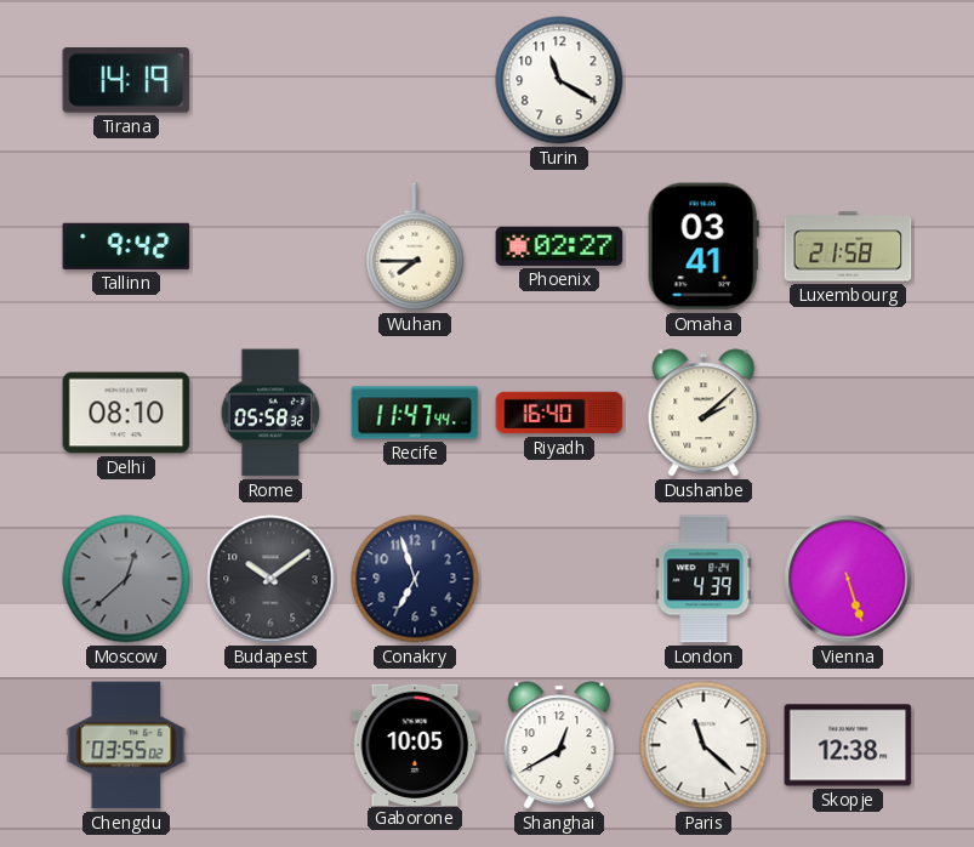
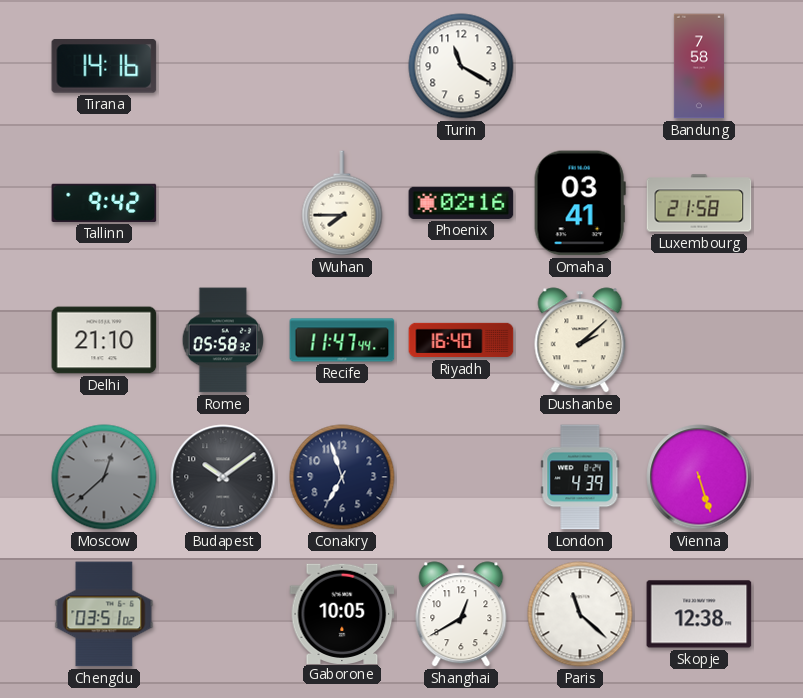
Tirana: 14:19 -> 14:16
Bandung: none -> 7:58
Phoenix: 02:27 -> 02:16
Delhi: 08:10 -> 21:10
Chengdu: 03:55 -> 03:51
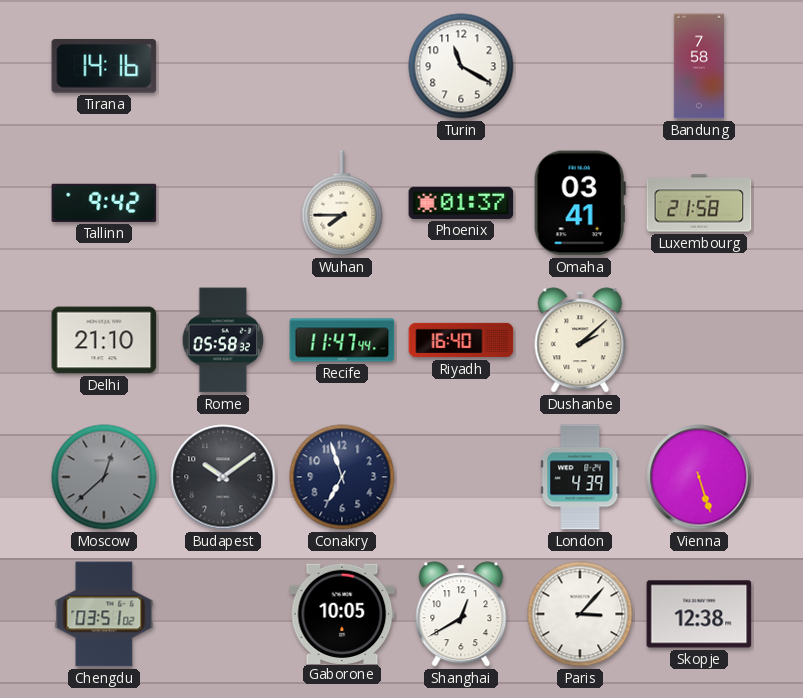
Phoenix: 02:16 -> 01:37
Paris: 11:22 -> 3:07
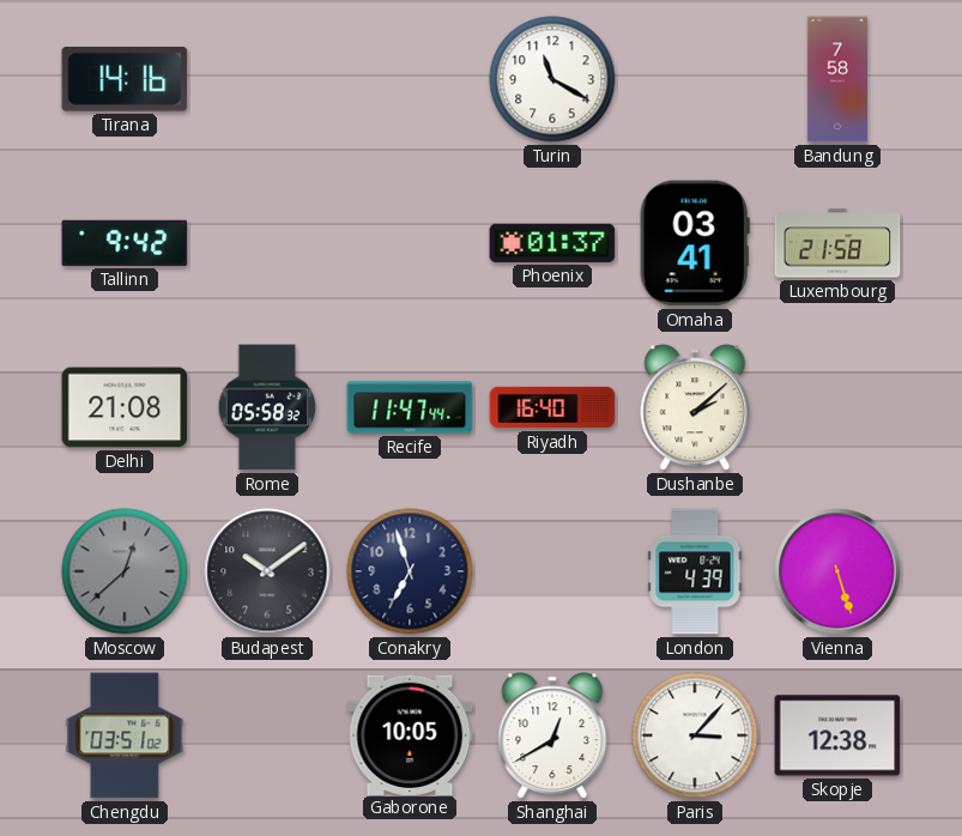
Wuhan: 7:45 -> none
Delhi: 21:10 -> 21:08
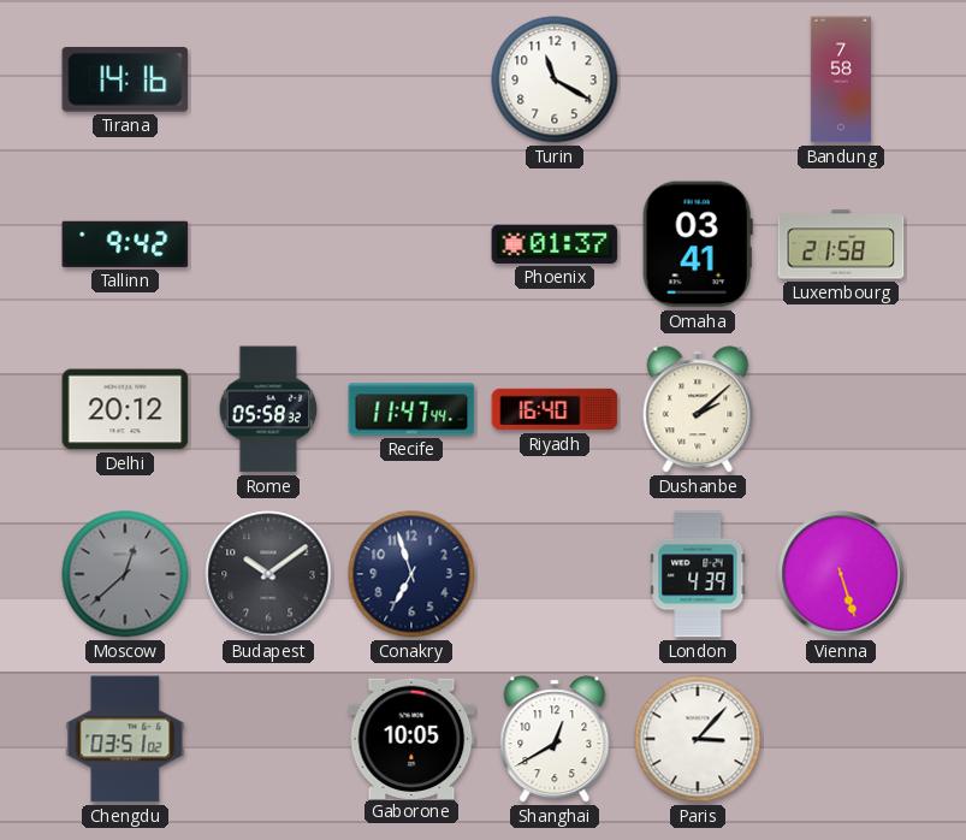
Delhi: 21:08 -> 20:12
Skopje: 12:38 -> none
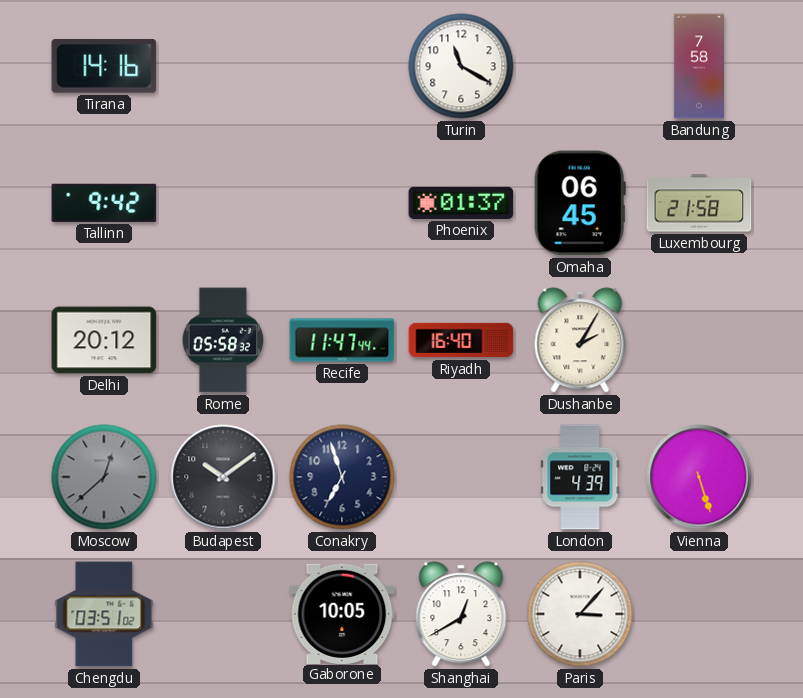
Omaha: 03:41 -> 06:45
Dushanbe: 2:08 -> 2:05
